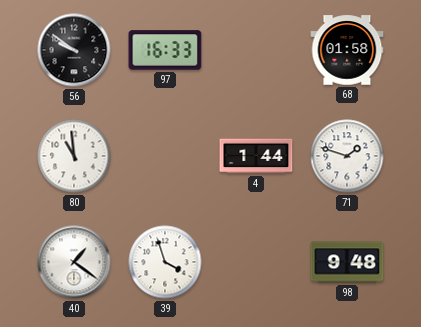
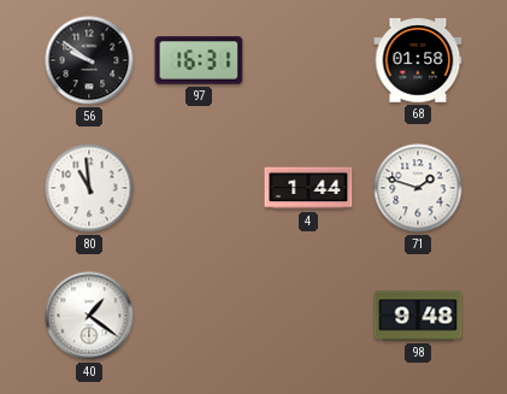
97: 16:33 -> 16:31
39: 3:57 -> none
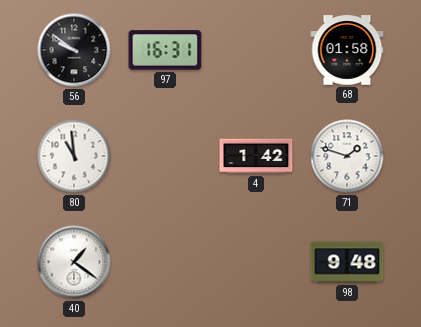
4: 1:44 -> 1:42
